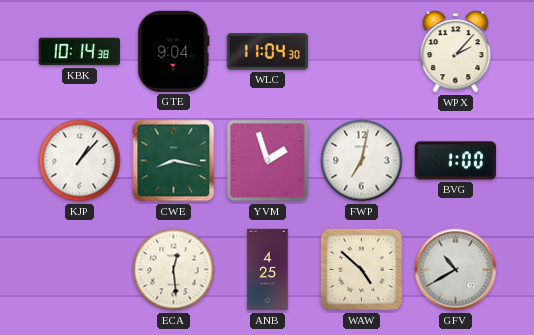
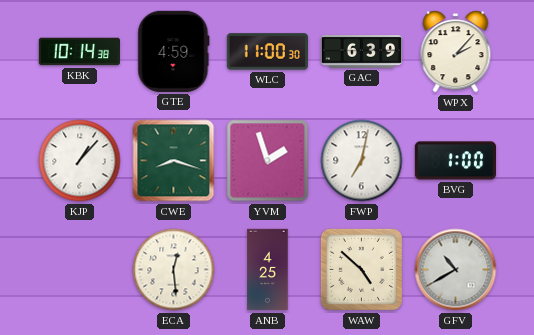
GTE: 9:04 -> 4:59
WLC: 11:04 -> 11:00
GAC: none -> 6:39
CWE: 8:17 -> 8:18
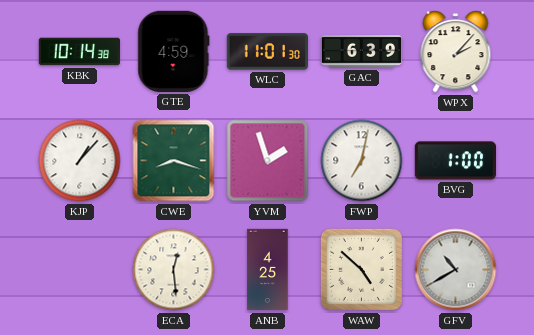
WLC: 11:00 -> 11:01
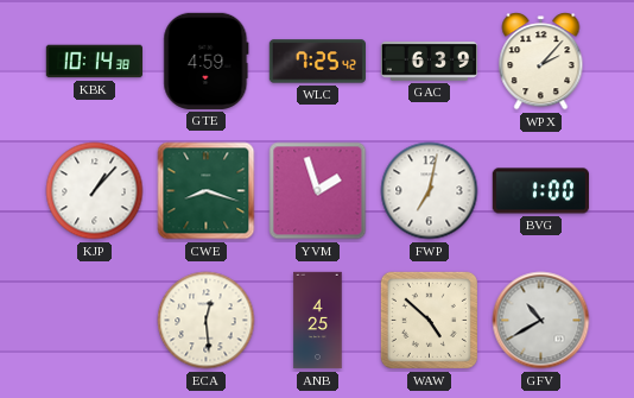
WLC: 11:01 -> 7:25
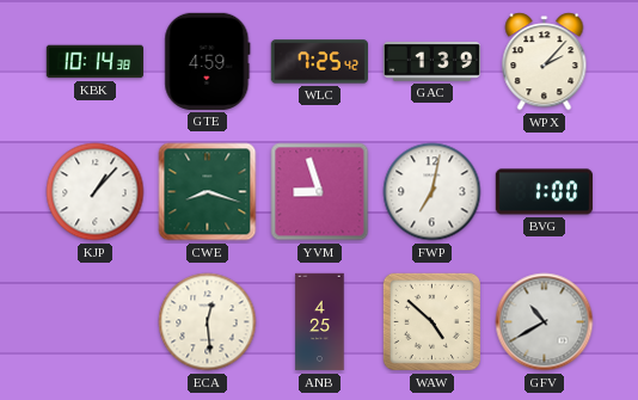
GAC: 6:39 -> 1:39
YVM: 1:57 -> 8:57
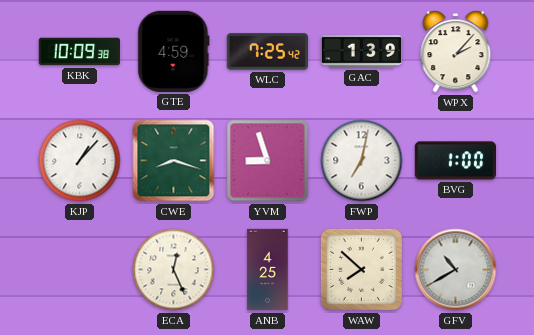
KBK: 10:14 -> 10:09
ECA: 12:29 -> 12:26
WAW: 4:52 -> 7:52
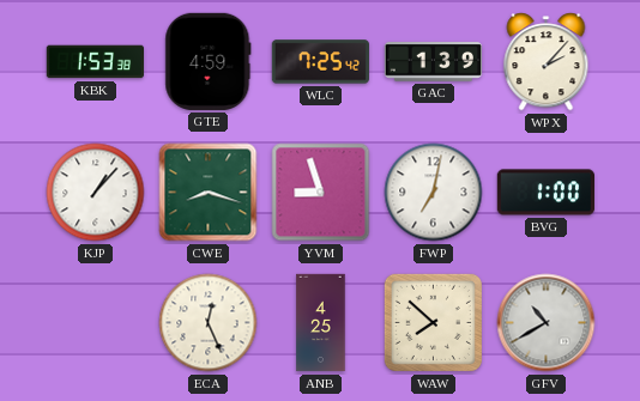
KBK: 10:09 -> 1:53
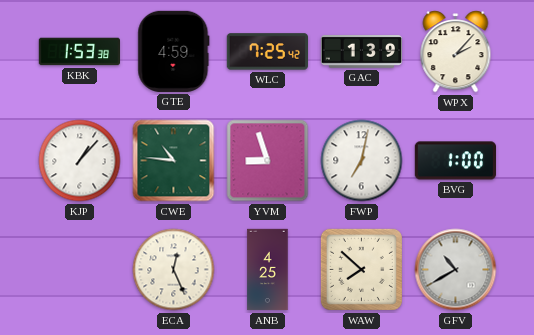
CWE: 8:18 -> 10:46
